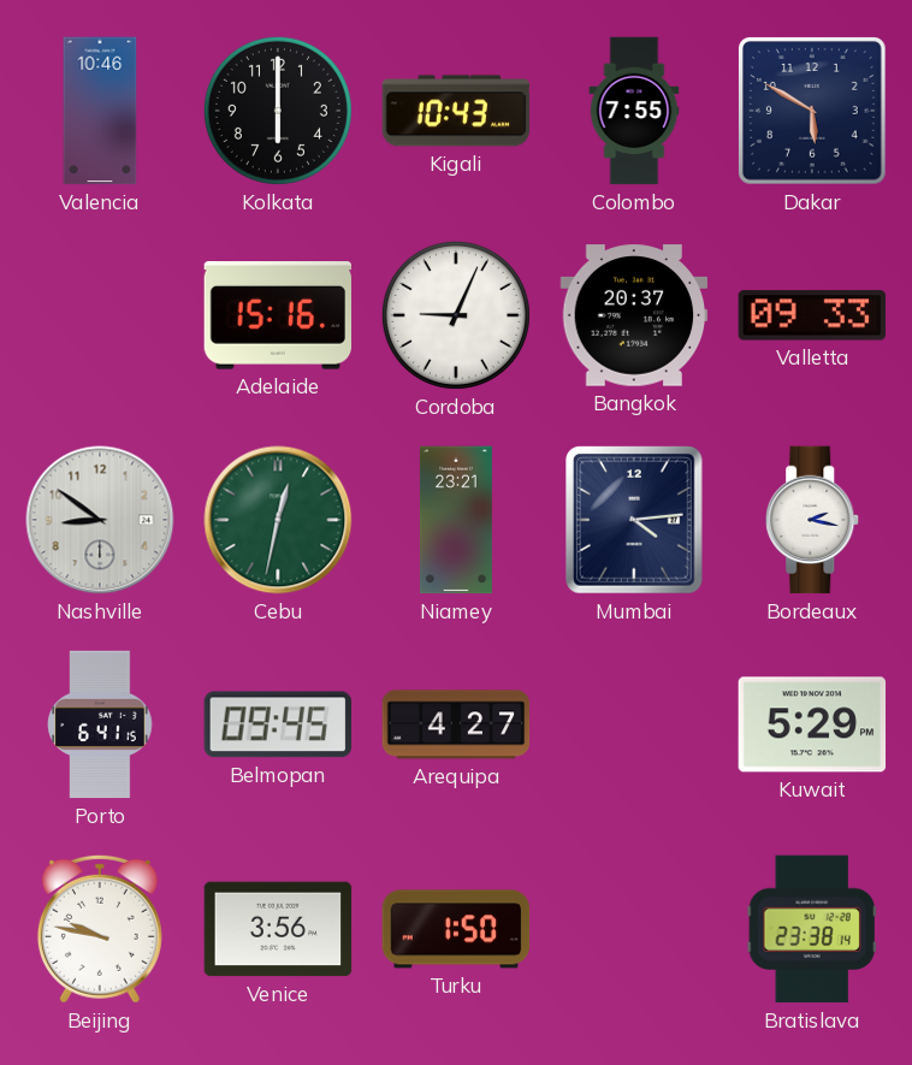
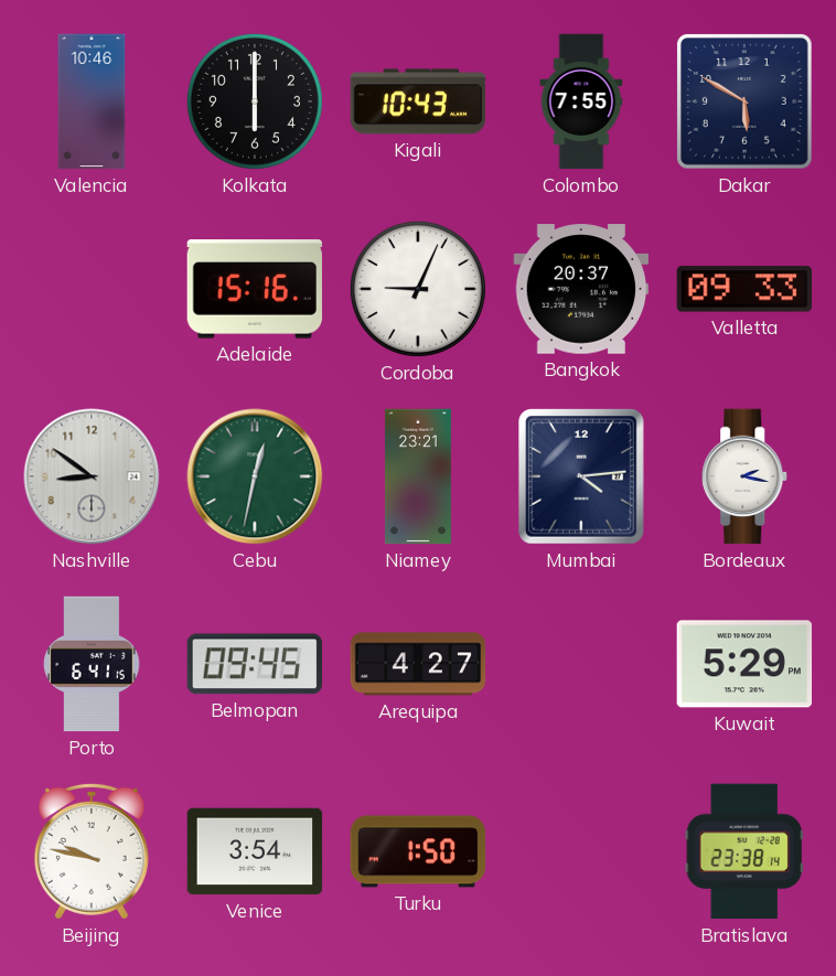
Venice: 3:56 -> 3:54
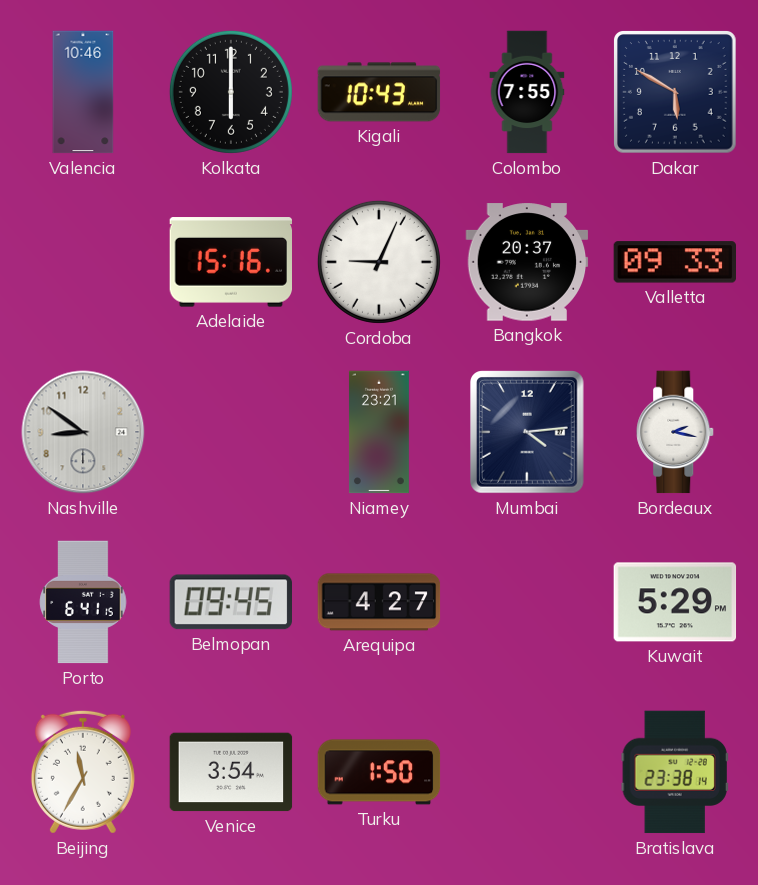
Cebu: 12:32 -> none
Beijing: 9:47 -> 11:35
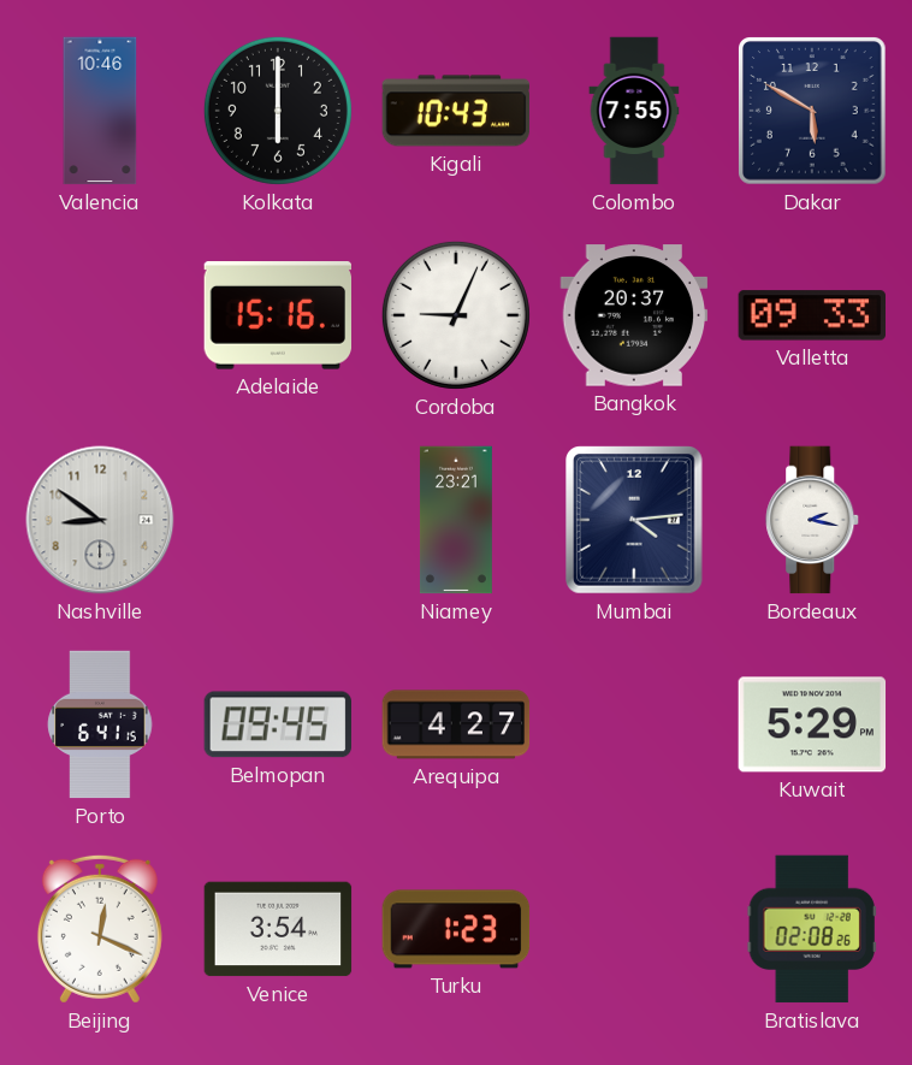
Beijing: 11:35 -> 12:19
Turku: 1:50 -> 1:23
Bratislava: 23:38 -> 02:08
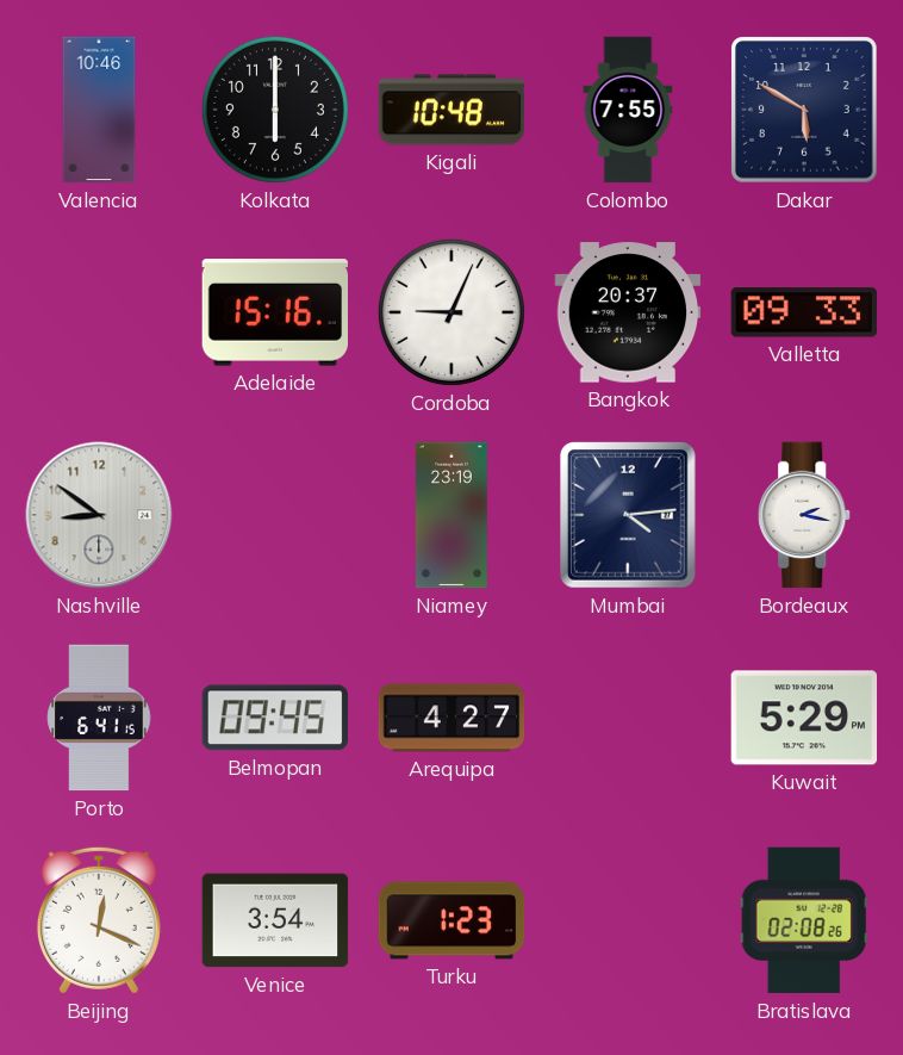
Kigali: 10:43 -> 10:48
Niamey: 23:21 -> 23:19
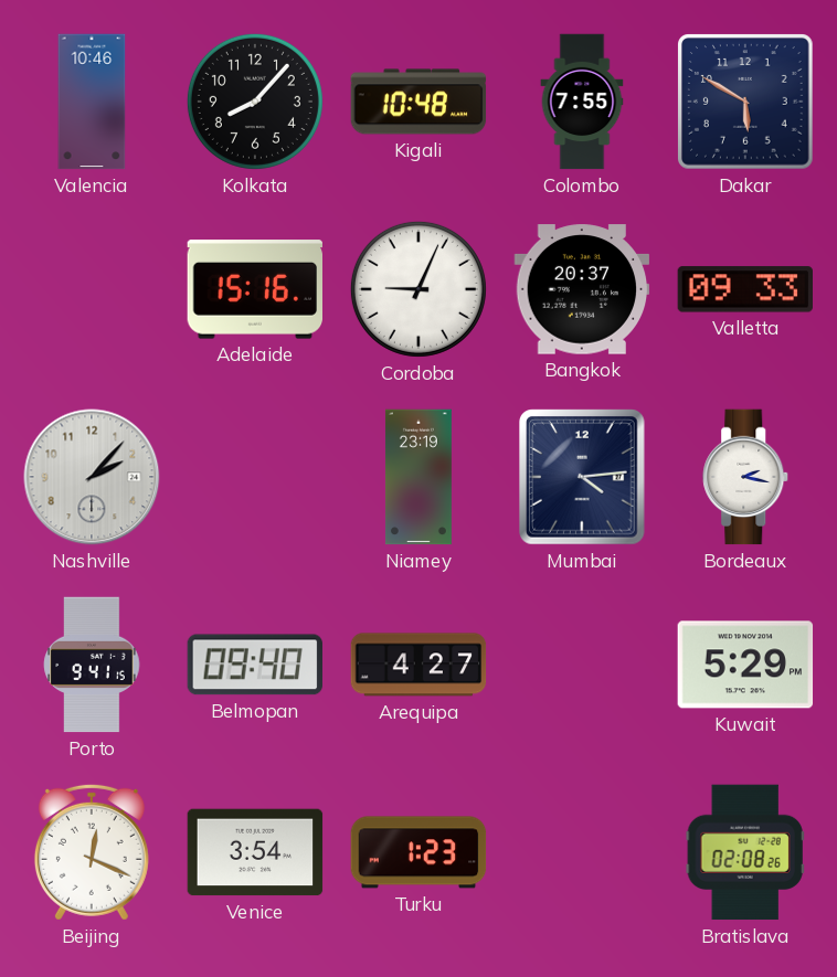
Kolkata: 6:00 -> 8:07
Nashville: 8:51 -> 2:07
Porto: 6:41 -> 9:41
Belmopan: 09:45 -> 09:40
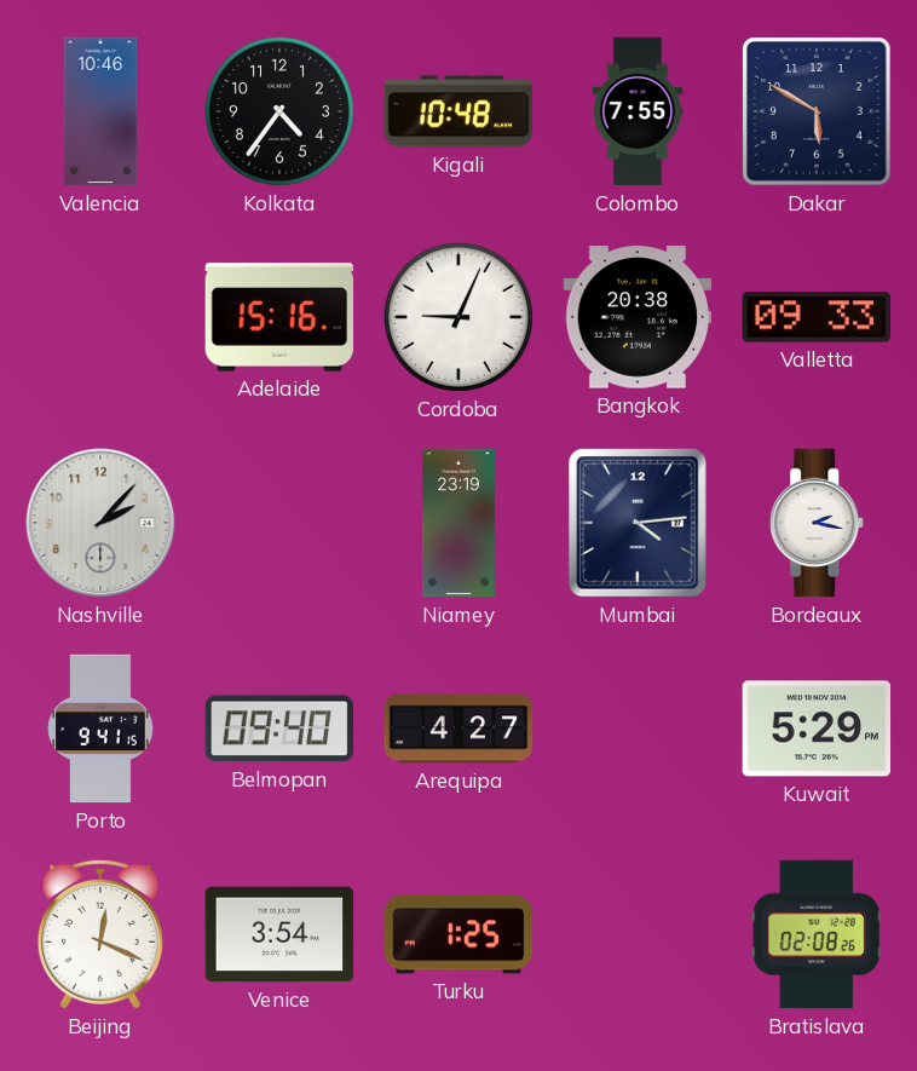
Kolkata: 8:07 -> 4:36
Bangkok: 20:37 -> 20:38
Turku: 1:23 -> 1:25
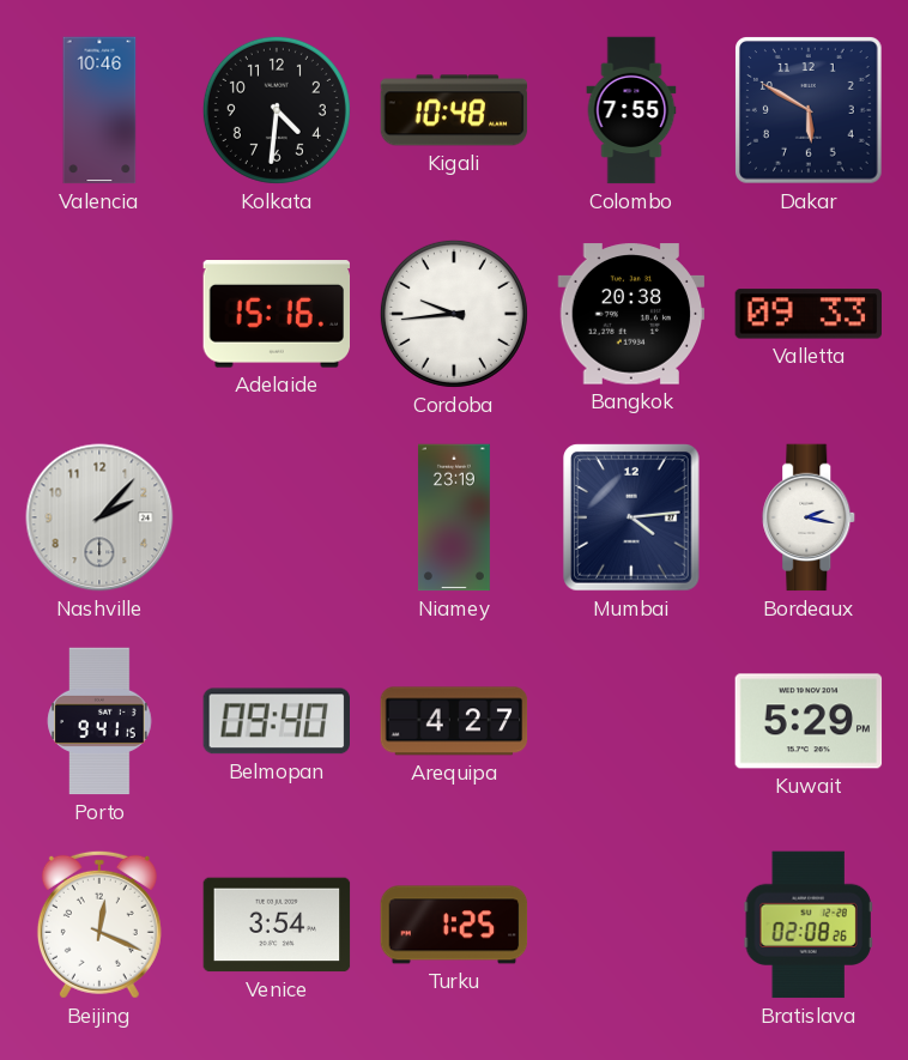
Kolkata: 4:36 -> 4:31
Cordoba: 9:04 -> 9:44
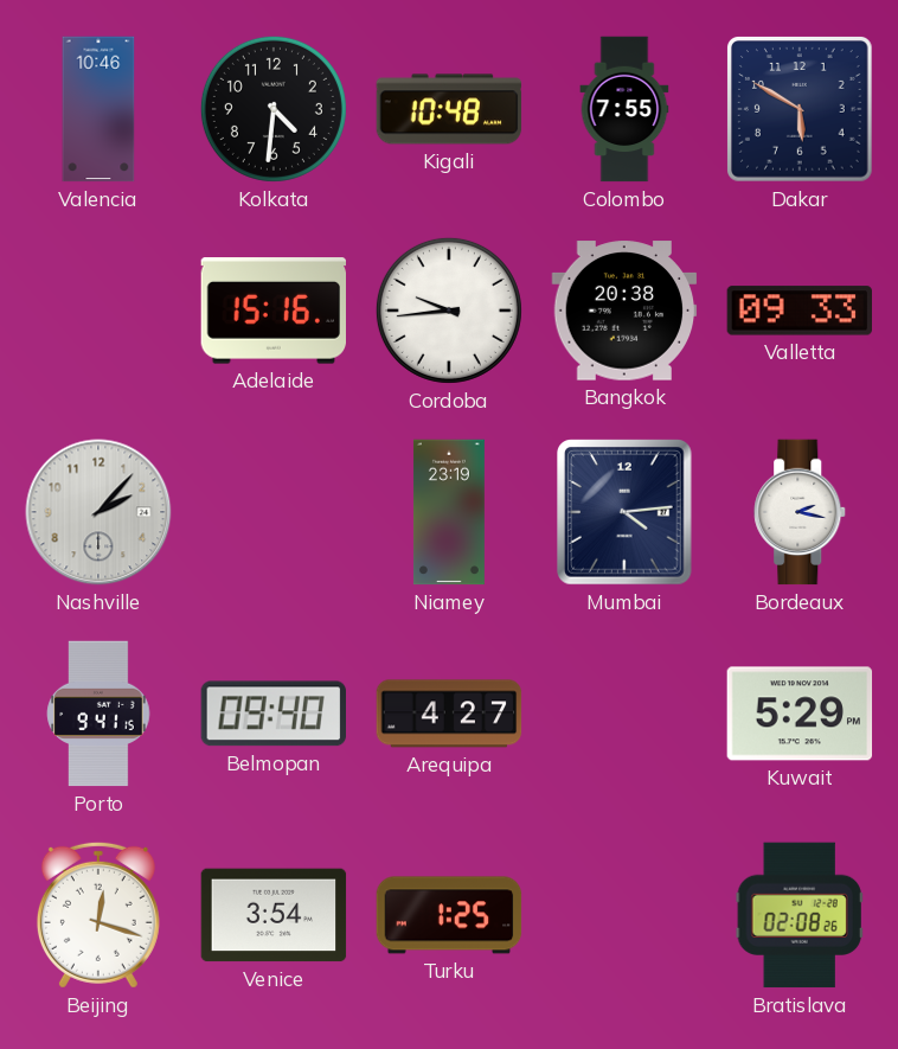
Beijing: 12:19 -> 12:18
